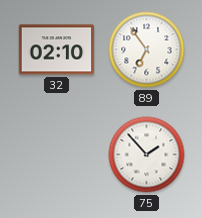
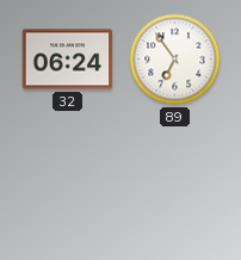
32: 02:10 -> 06:24
75: 1:53 -> none
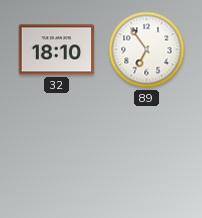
32: 06:24 -> 18:10
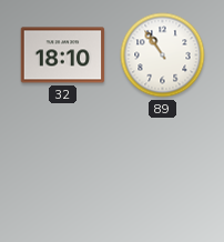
89: 6:54 -> 10:54
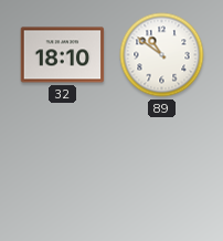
89: 10:54 -> 10:51
